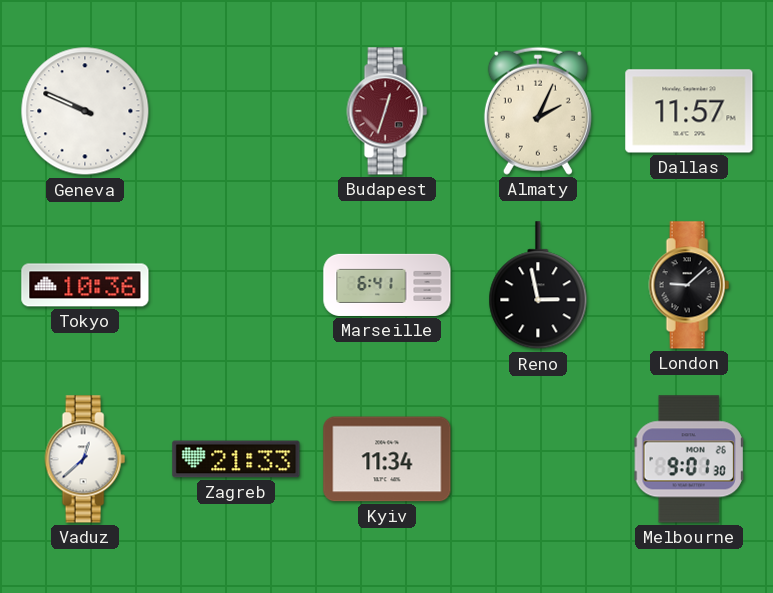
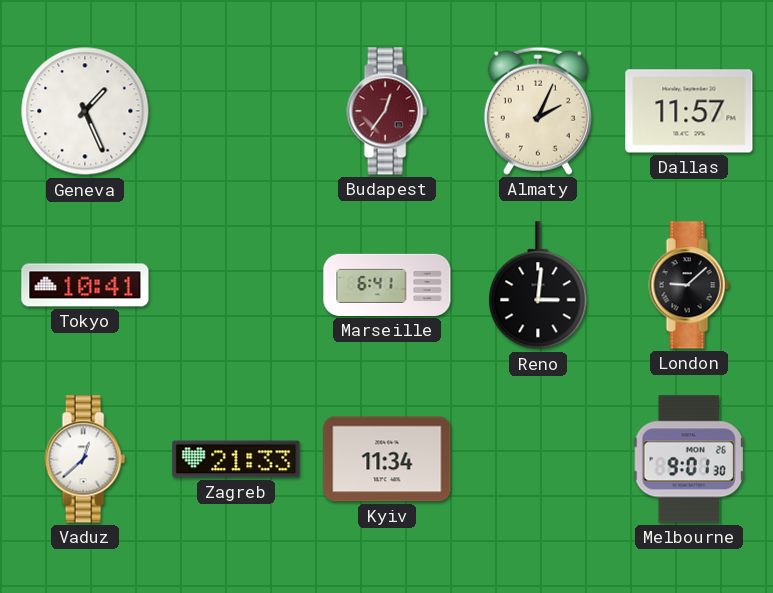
Geneva: 9:49 -> 1:26
Budapest: 12:33 -> 12:36
Tokyo: 10:36 -> 10:41
Reno: 2:58 -> 3:01
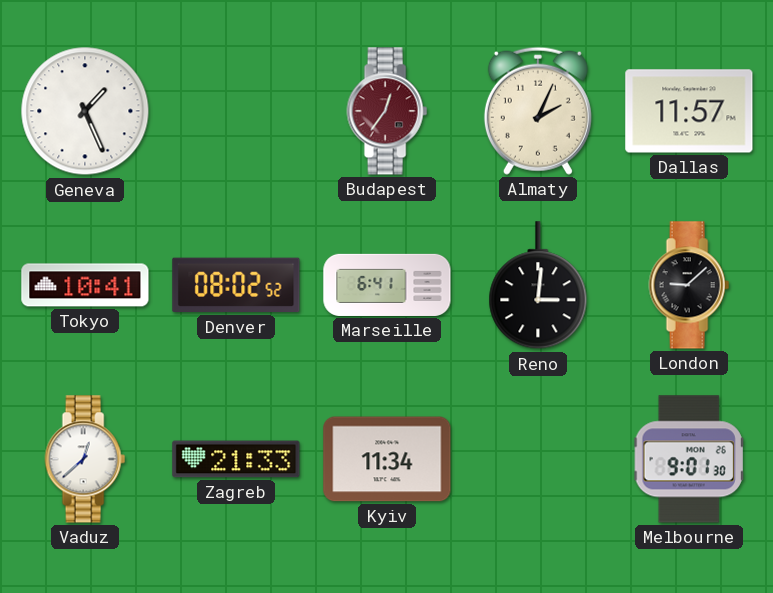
Denver: none -> 08:02
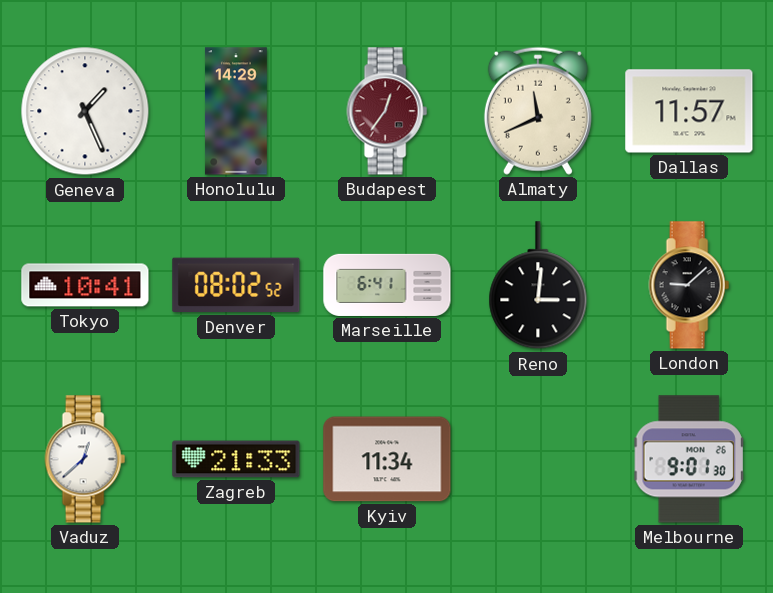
Honolulu: none -> 14:29
Almaty: 2:04 -> 11:41
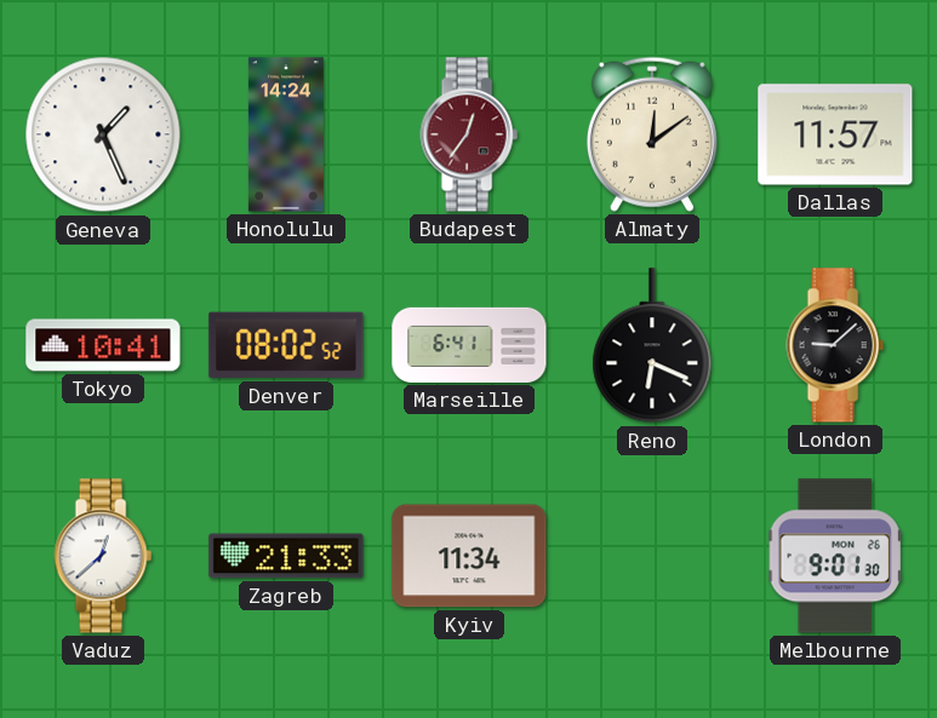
Honolulu: 14:29 -> 14:24
Almaty: 11:41 -> 12:09
Reno: 3:01 -> 6:19
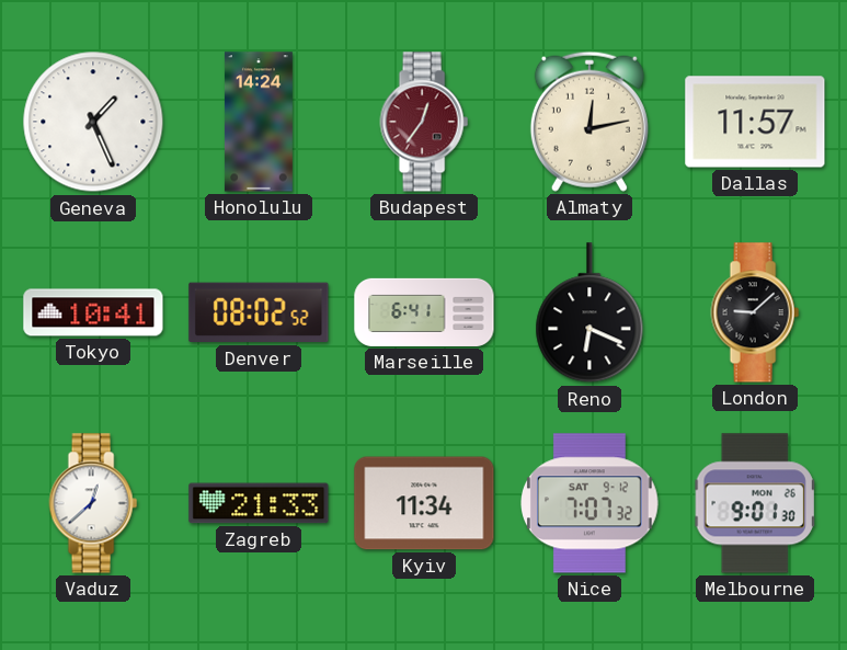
Almaty: 12:09 -> 12:13
Nice: none -> 7:07
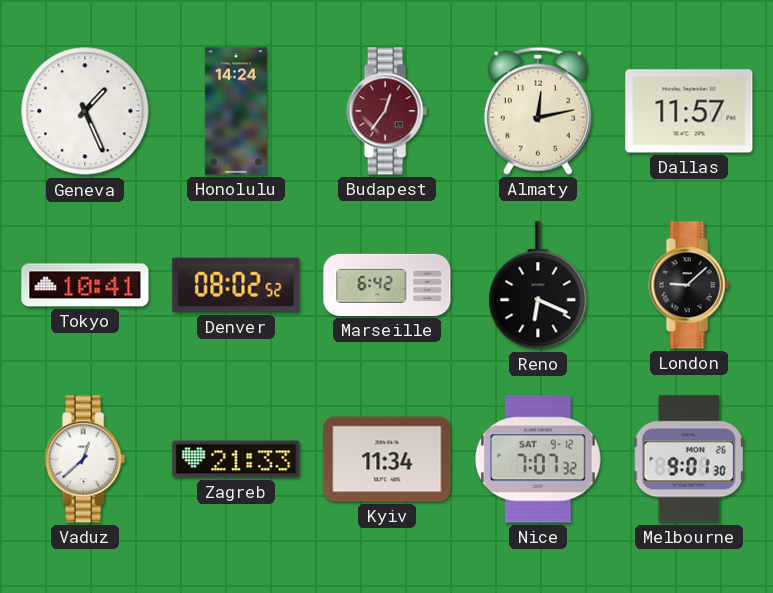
Marseille: 6:41 -> 6:42
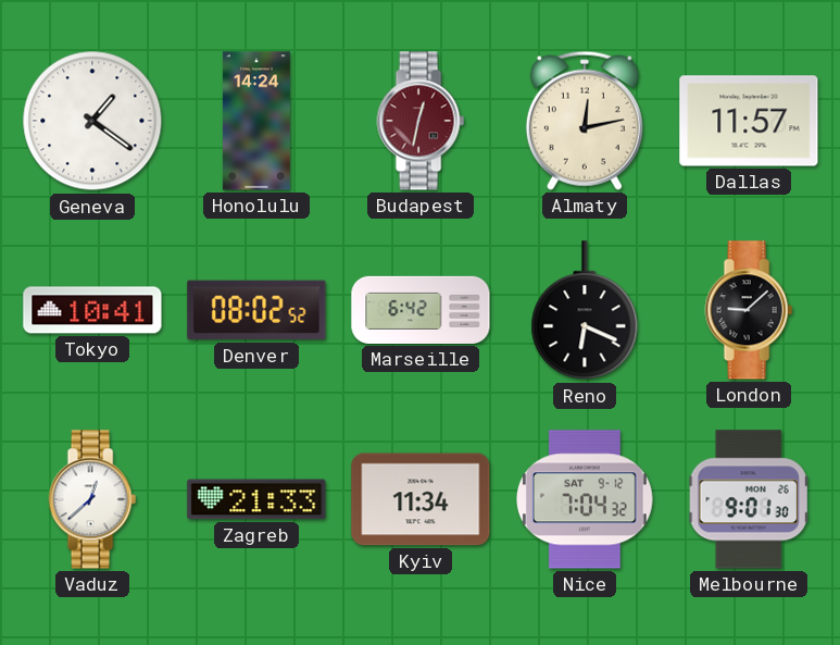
Geneva: 1:26 -> 1:21
Budapest: 12:36 -> 12:32
Nice: 7:07 -> 7:04
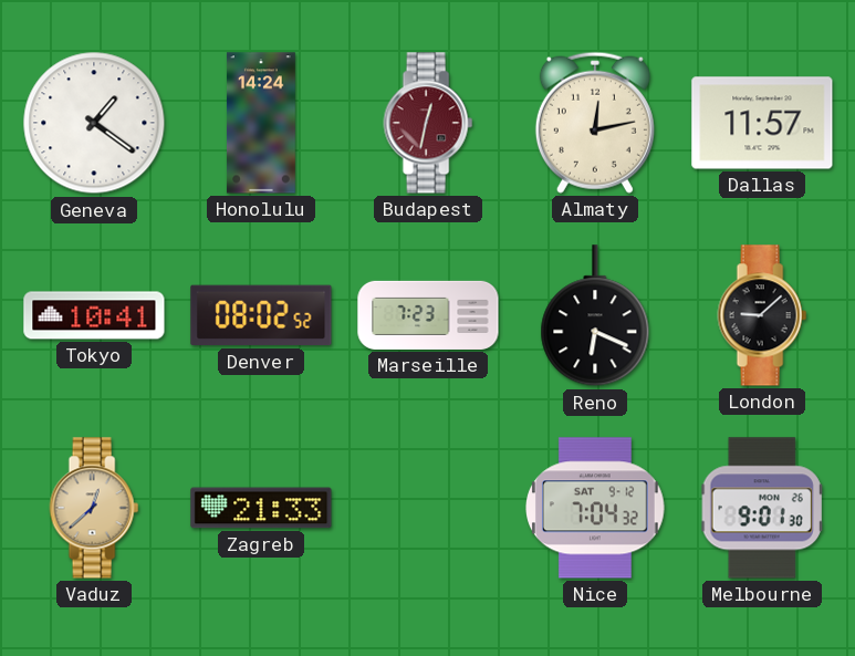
Marseille: 6:42 -> 7:23
Vaduz dial: white -> champagne
Kyiv: 11:34 -> none
